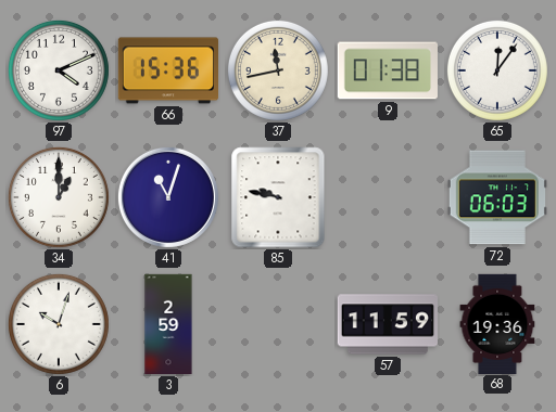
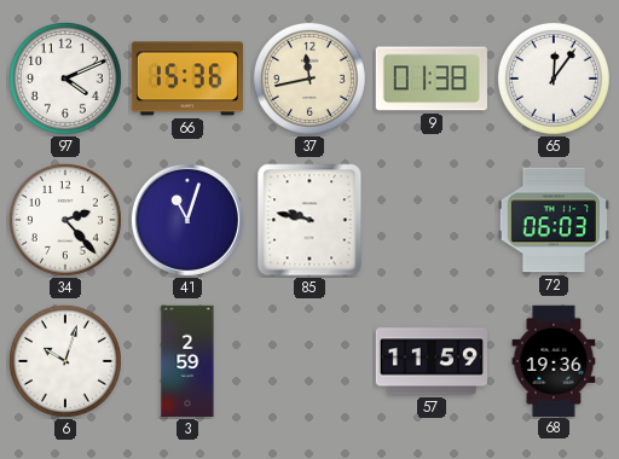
34: 1:00 -> 2:23
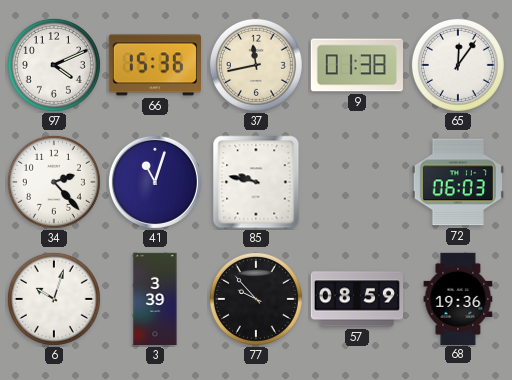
3: 2:59 -> 3:39
77: none -> 9:53
57: 11:59 -> 08:59
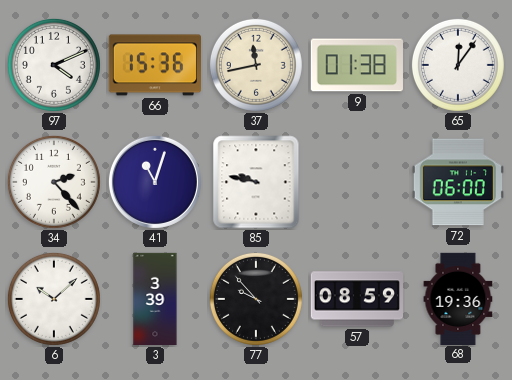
72: 06:03 -> 06:00
6: 10:03 -> 10:08
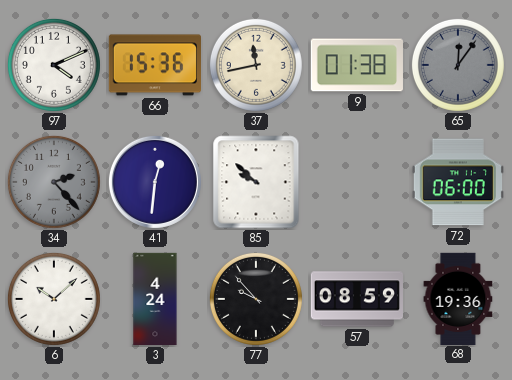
65 dial: white -> grey
34 dial: white -> grey
41: 11:03 -> 12:31
85: 9:47 -> 9:52
3: 3:39 -> 4:24
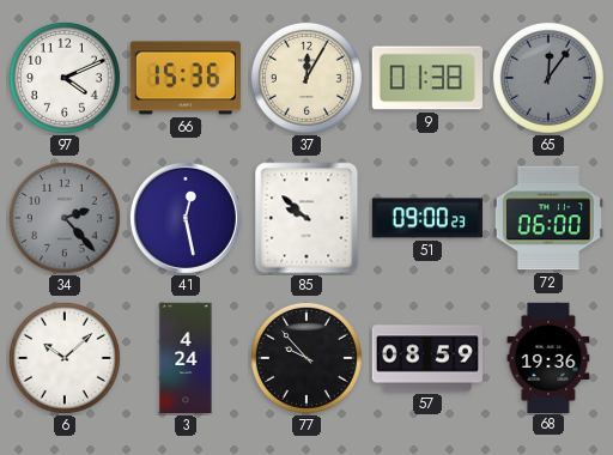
37: 11:43 -> 12:05
41: 12:31 -> 12:28
51: none -> 09:00
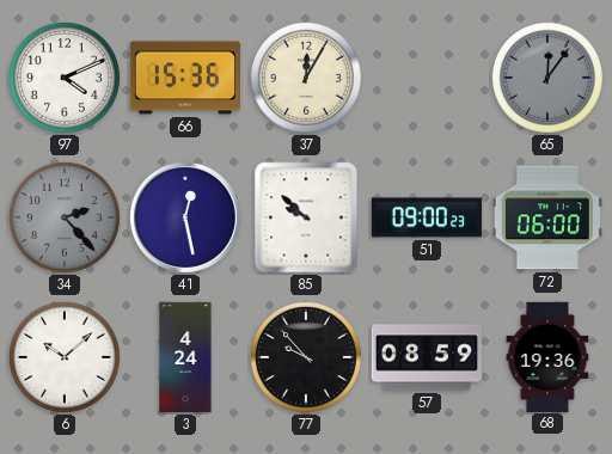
9: 01:38 -> none
